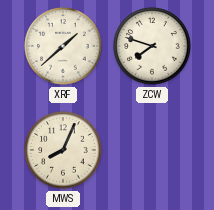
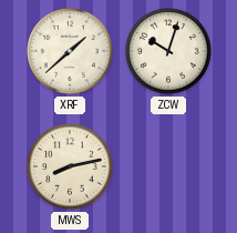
ZCW: 7:48 -> 10:03
MWS: 8:04 -> 8:13
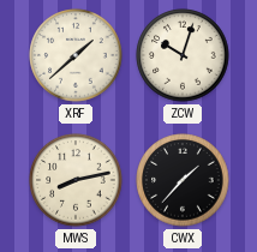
CWX: none -> 1:37
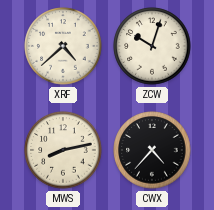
XRF: 1:38 -> 4:38
CWX: 1:37 -> 4:37
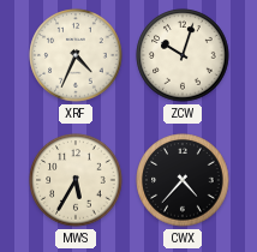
XRF: 4:38 -> 4:34
MWS: 8:13 -> 5:35
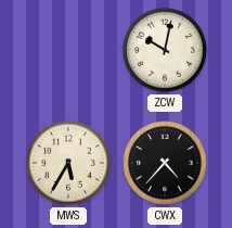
XRF: 4:34 -> none
ZCW: 10:03 -> 10:02
